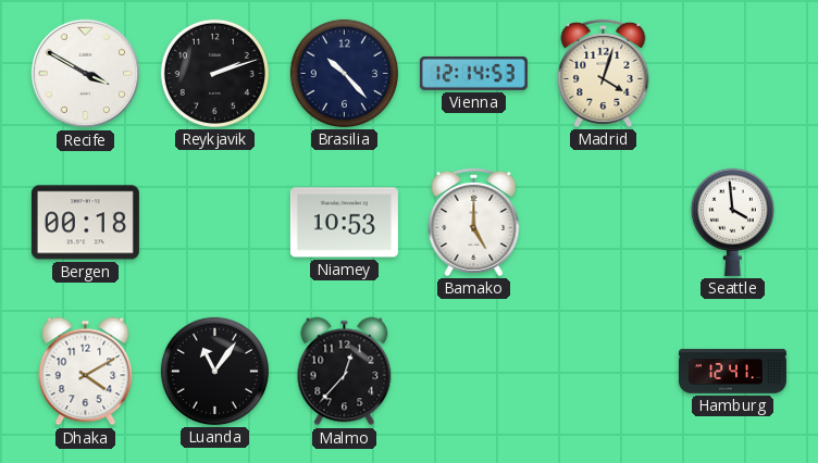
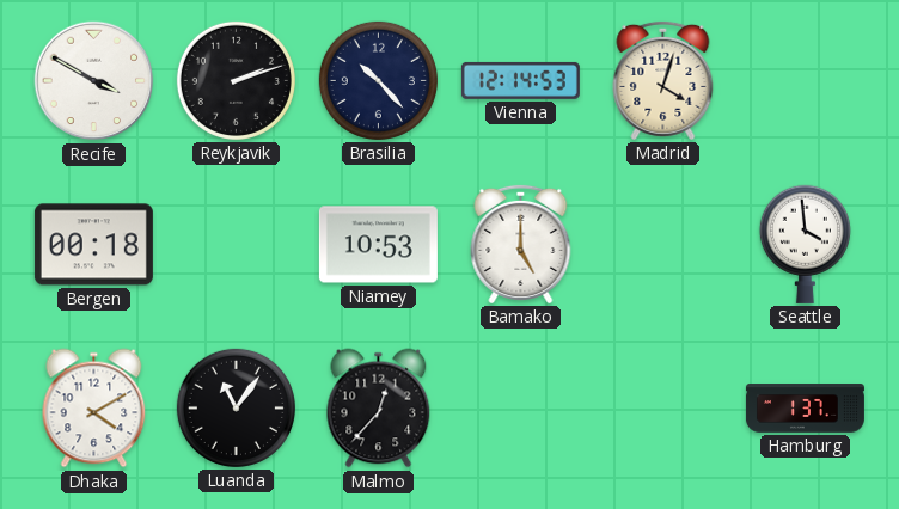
Hamburg: 12:41 -> 1:37
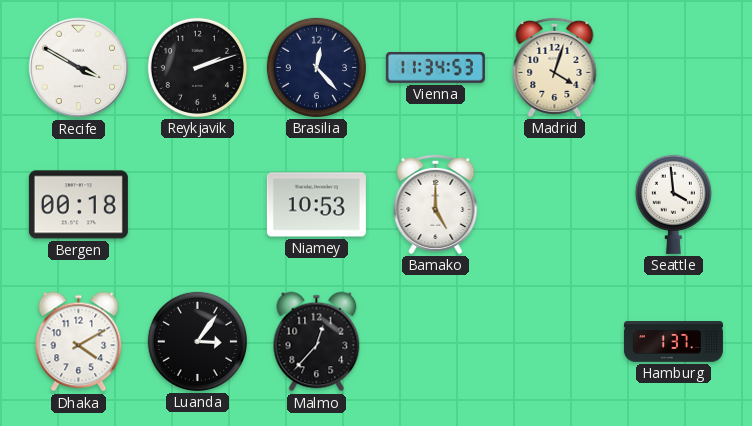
Brasilia: 10:23 -> 12:23
Vienna: 12:14 -> 11:34
Luanda: 11:06 -> 3:06
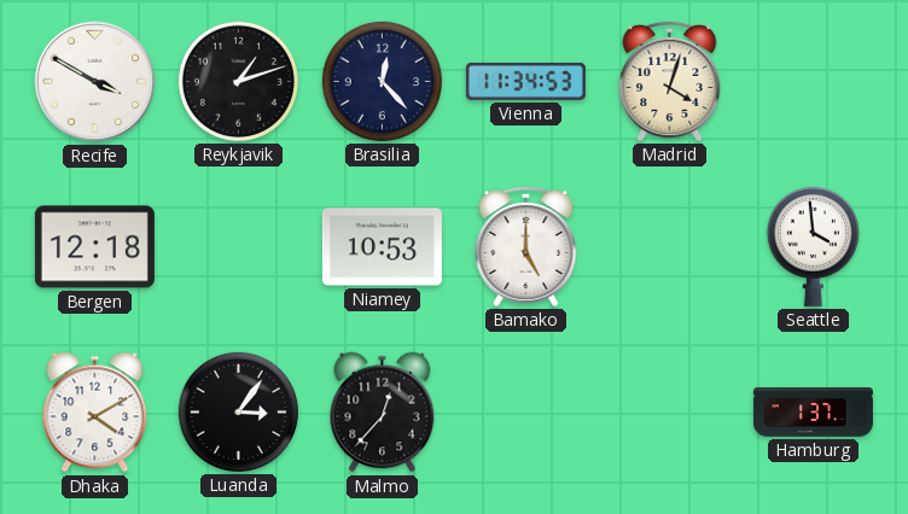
Reykjavik: 2:12 -> 1:12
Bergen: 00:18 -> 12:18
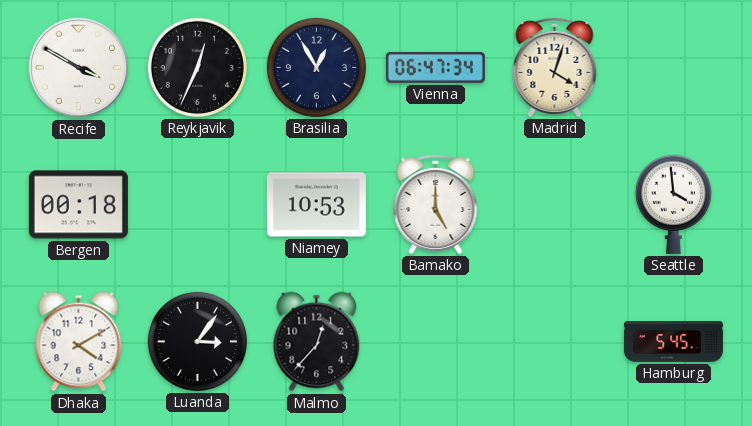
Reykjavik: 1:12 -> 12:34
Brasilia: 12:23 -> 12:55
Vienna: 11:34 -> 06:47
Bergen: 12:18 -> 00:18
Hamburg: 1:37 -> 5:45
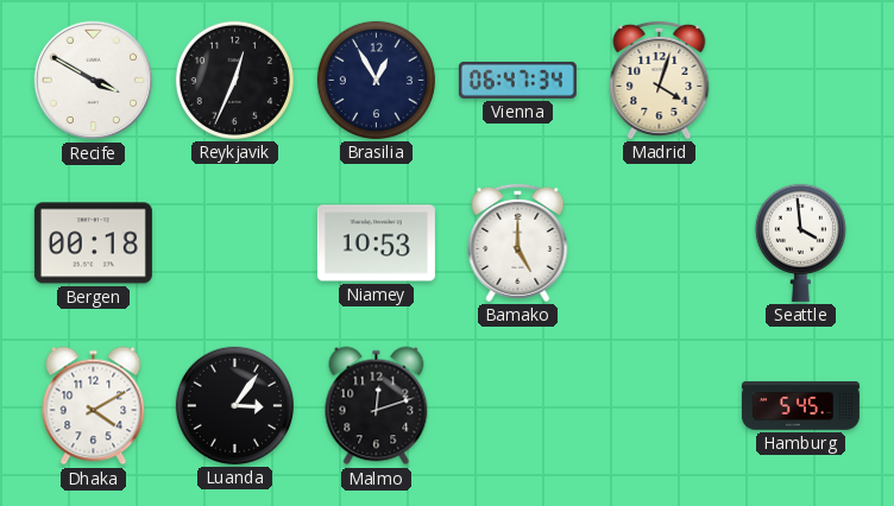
Malmo: 12:37 -> 12:12
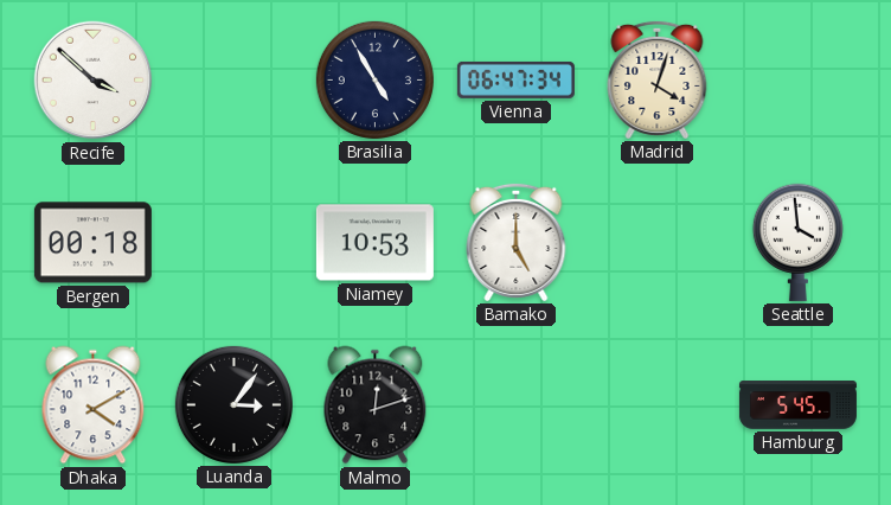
Recife: 3:50 -> 3:52
Reykjavik: 12:34 -> none
Brasilia: 12:55 -> 4:55
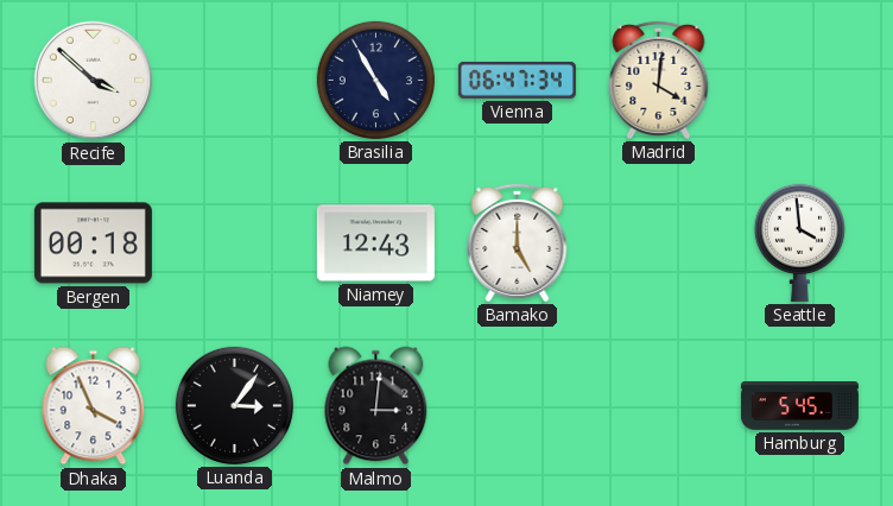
Madrid: 4:03 -> 4:01
Niamey: 10:53 -> 12:43
Dhaka: 4:10 -> 3:56
Malmo: 12:12 -> 3:01
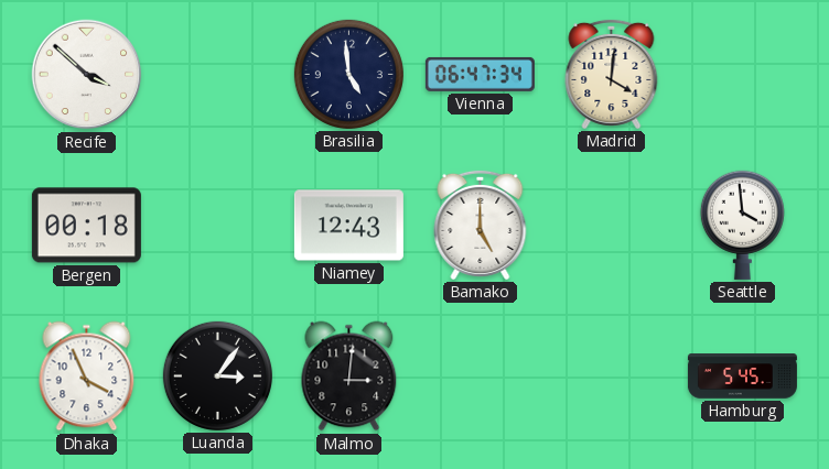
Brasilia: 4:55 -> 4:59
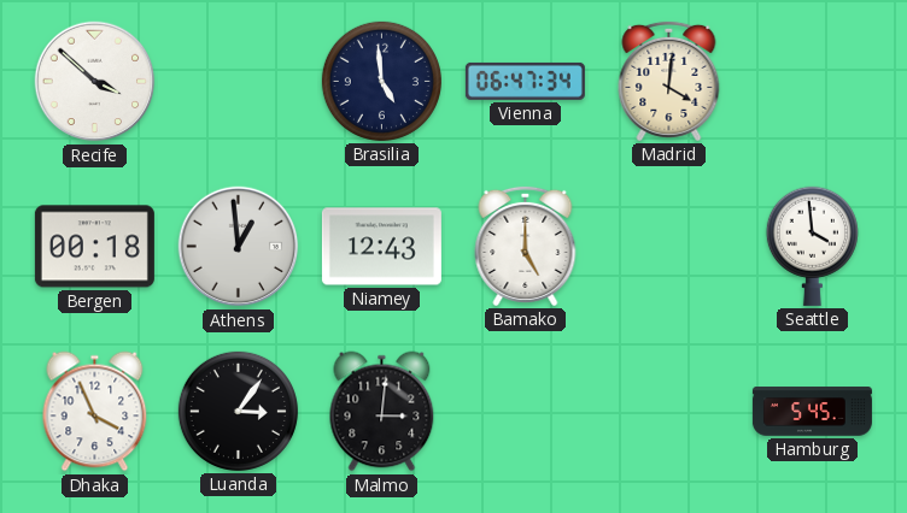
Athens: none -> 12:59
